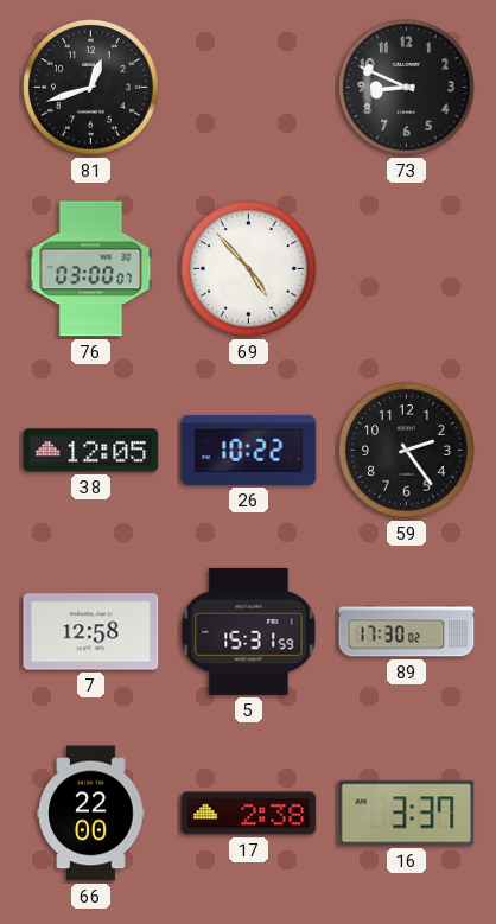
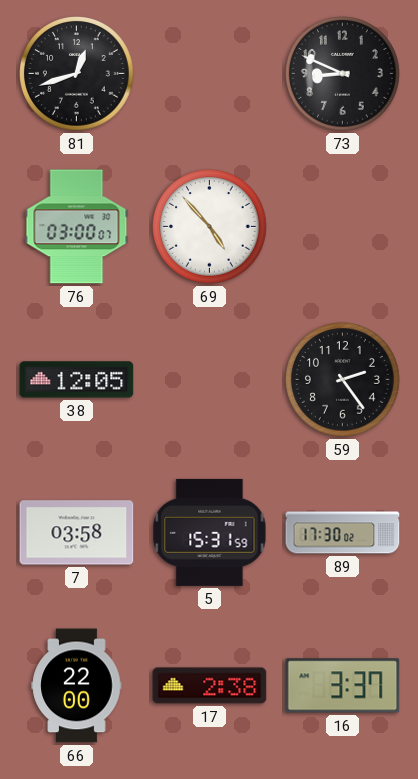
26: 10:22 -> none
7: 12:58 -> 03:58
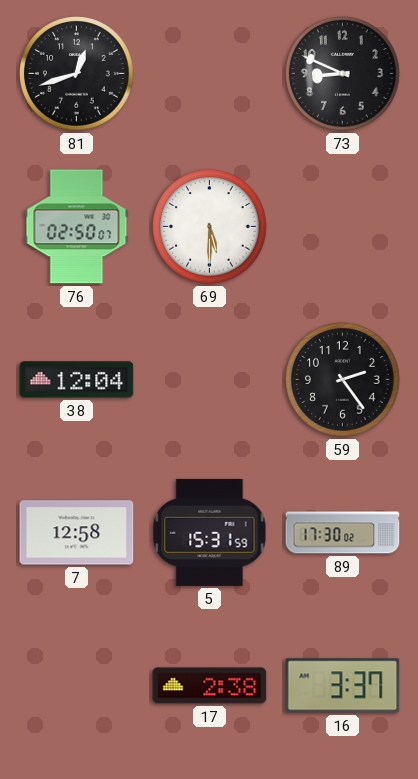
76: 03:00 -> 02:50
69: 4:53 -> 5:30
38: 12:05 -> 12:04
7: 03:58 -> 12:58
66: 22:00 -> none
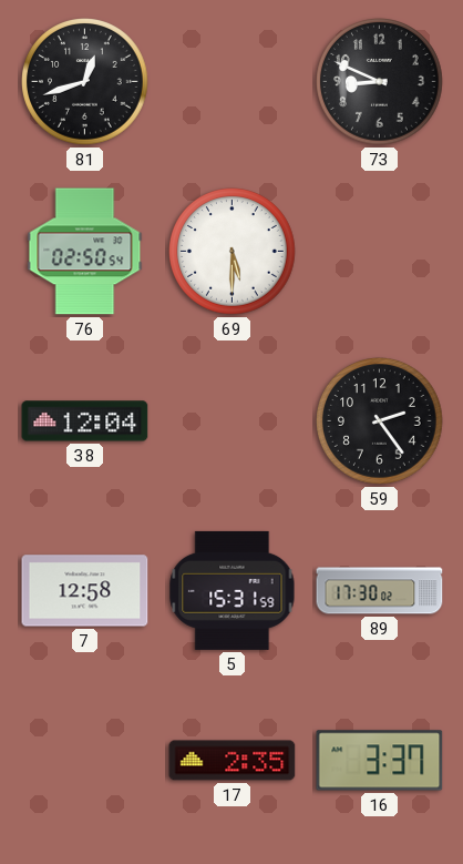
76: 02:50:07 -> 02:50:54
17: 2:38 -> 2:35
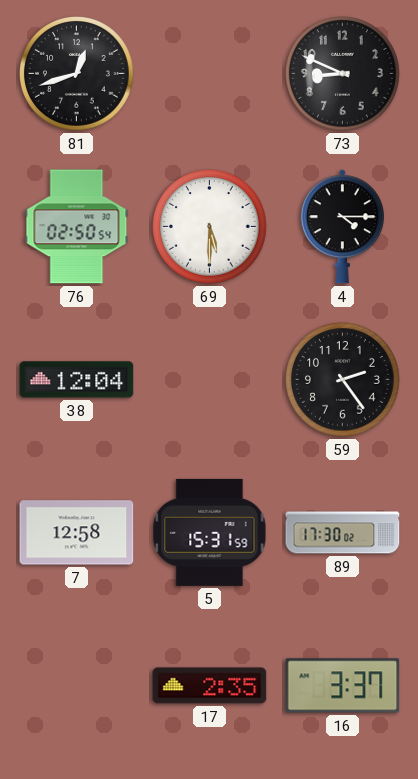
4: none -> 4:15
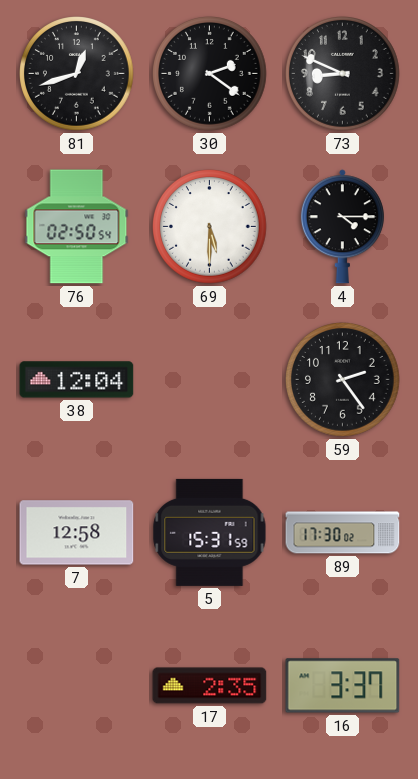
30: none -> 2:21
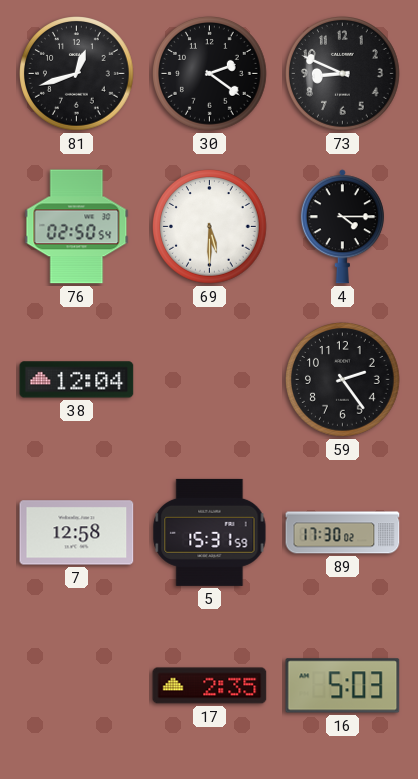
16: 3:37 -> 5:03
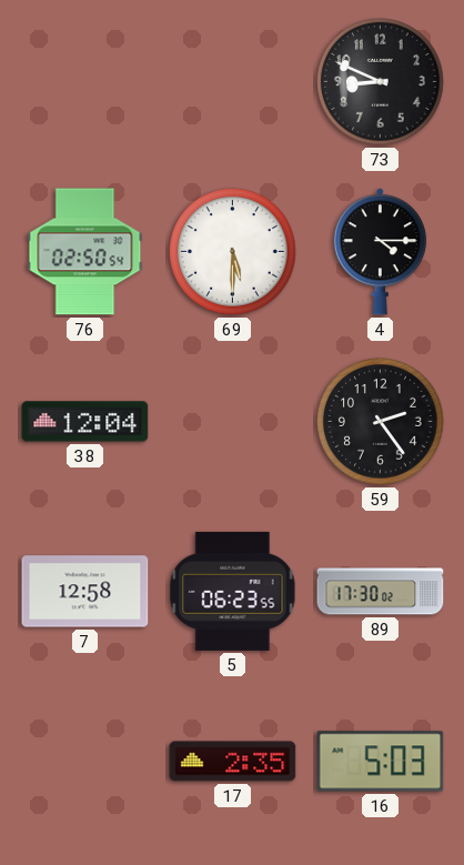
81: 12:42 -> none
30: 2:21 -> none
5: 15:31 -> 06:23
